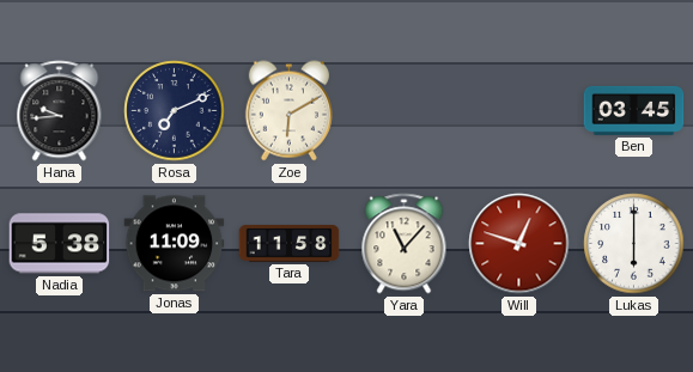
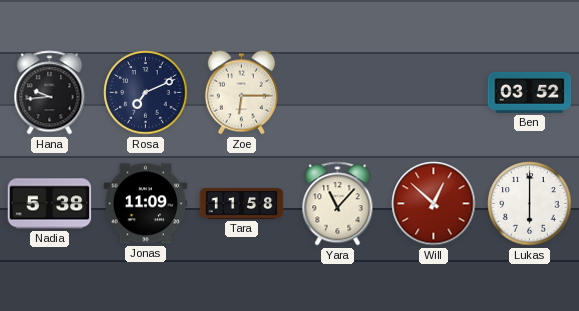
Zoe: 6:10 -> 6:15
Ben: 03:45 -> 03:52
Will: 12:48 -> 12:52
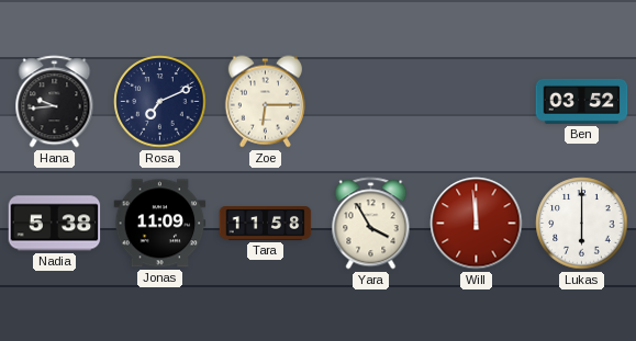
Yara: 11:07 -> 3:55
Will: 12:52 -> 11:59
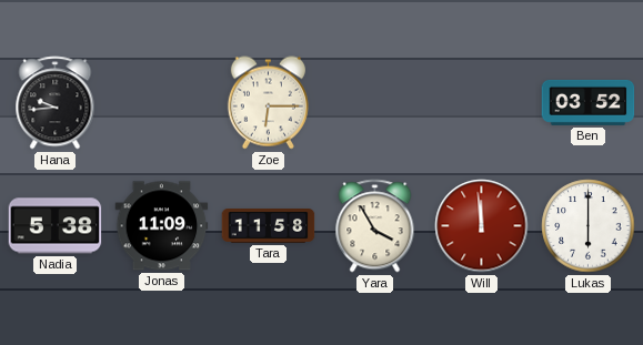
Rosa: 7:11 -> none
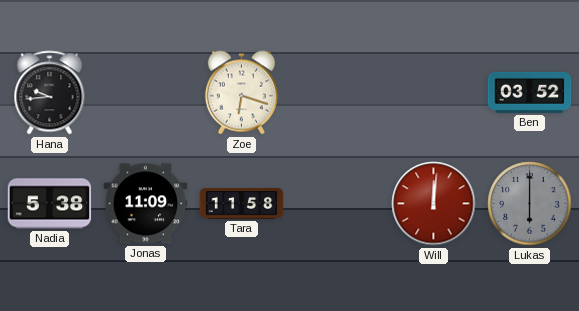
Zoe: 6:15 -> 6:18
Yara: 3:55 -> none
Will: 11:59 -> 12:01
Lukas dial: white -> grey
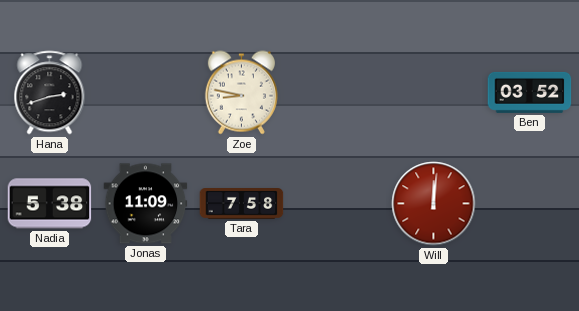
Hana: 9:44 -> 2:42
Zoe: 6:18 -> 8:47
Tara: 11:58 -> 7:58
Lukas: 6:00 -> none
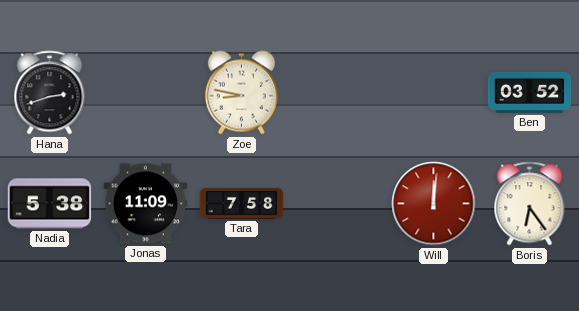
Boris: none -> 6:24
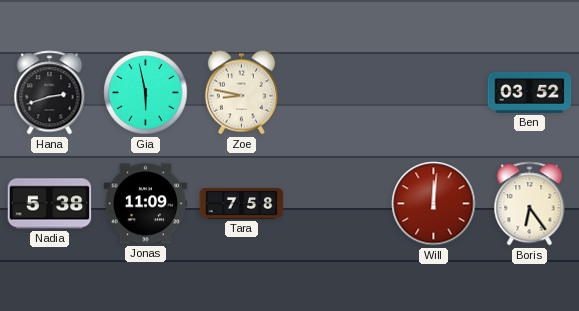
Gia: none -> 5:58
